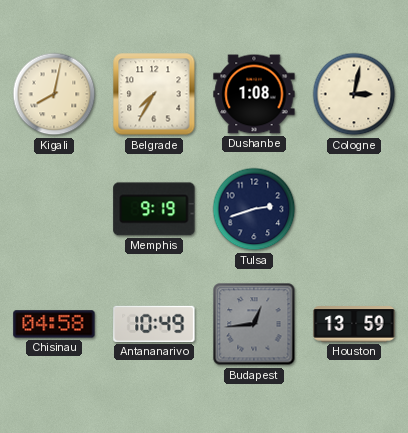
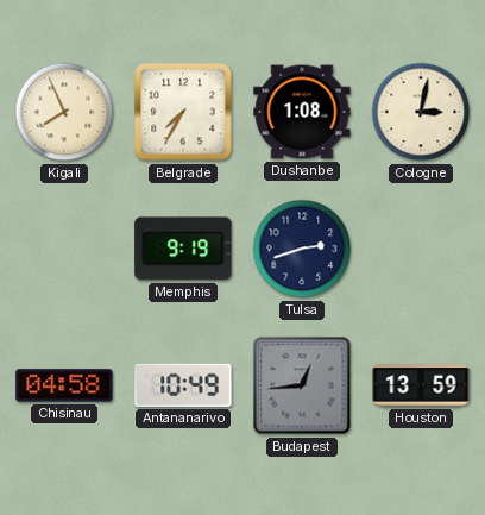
Kigali: 8:02 -> 7:56
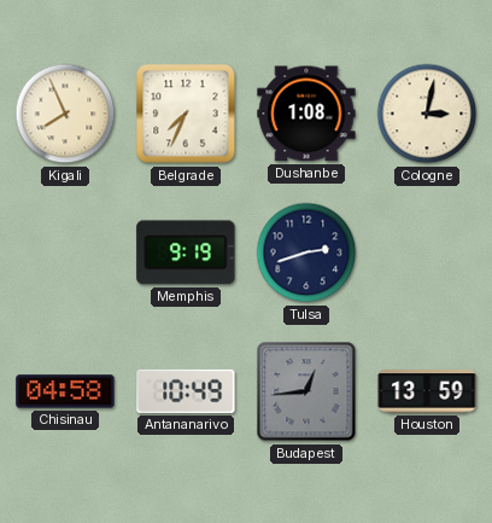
Belgrade: 7:35 -> 7:34
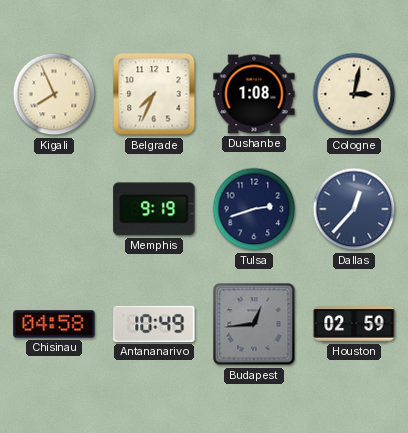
Dallas: none -> 12:37
Houston: 13:59 -> 02:59
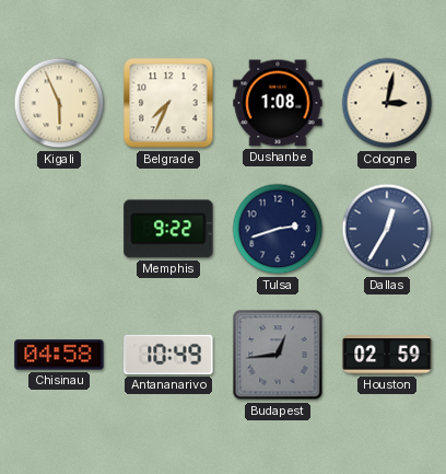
Kigali: 7:56 -> 5:56
Memphis: 9:19 -> 9:22
Dallas: 12:37 -> 12:35
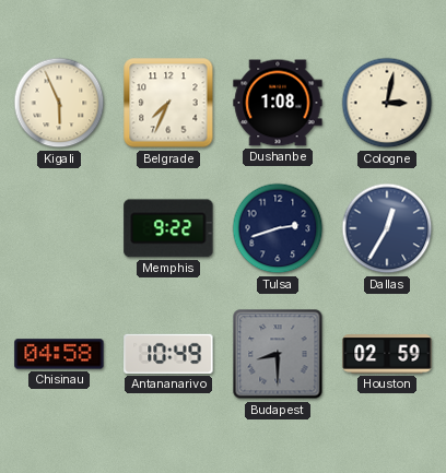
Budapest: 12:44 -> 8:30
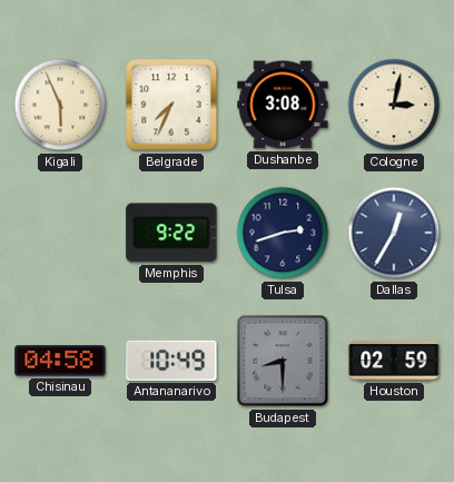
Dushanbe: 1:08 -> 3:08
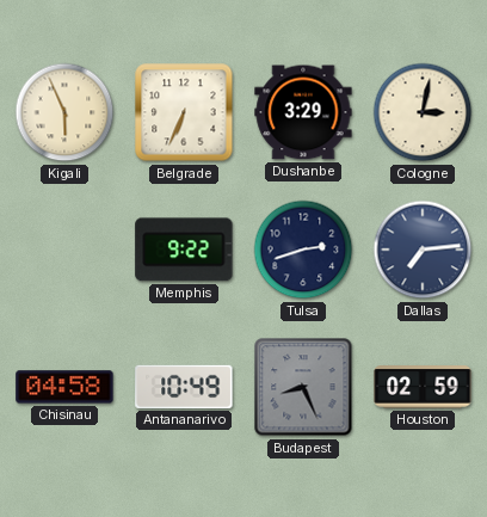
Belgrade: 7:34 -> 6:34
Dushanbe: 3:08 -> 3:29
Dallas: 12:35 -> 7:14
Budapest: 8:30 -> 8:26
